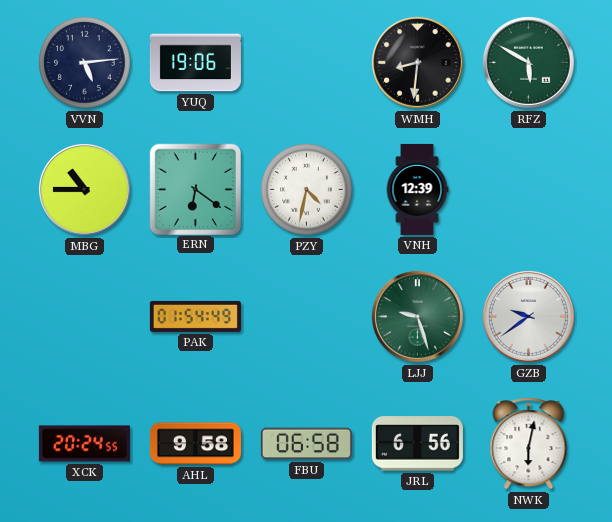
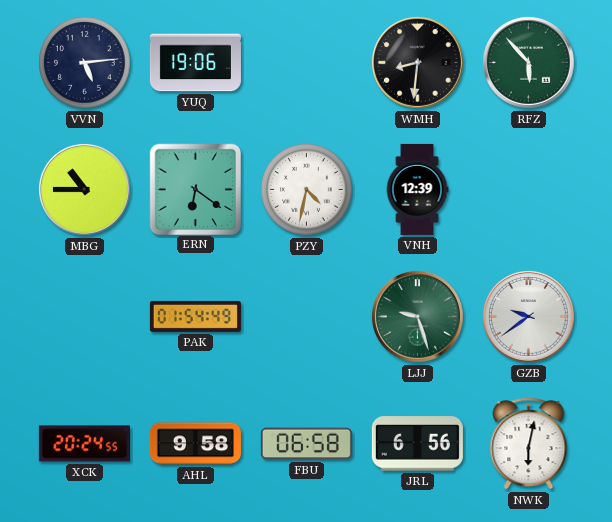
RFZ: 5:50 -> 5:53
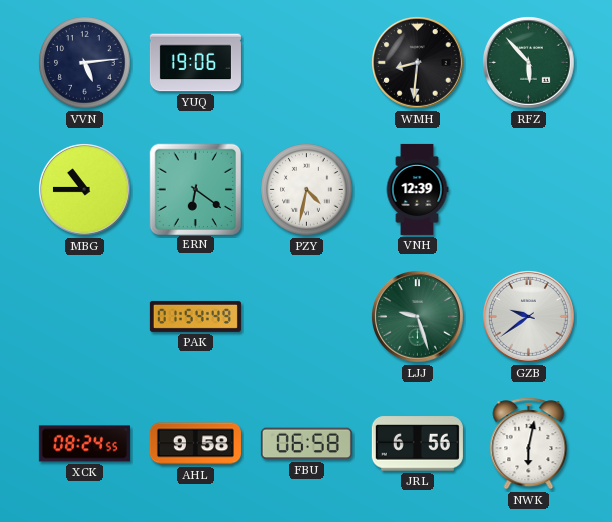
XCK: 20:24 -> 08:24
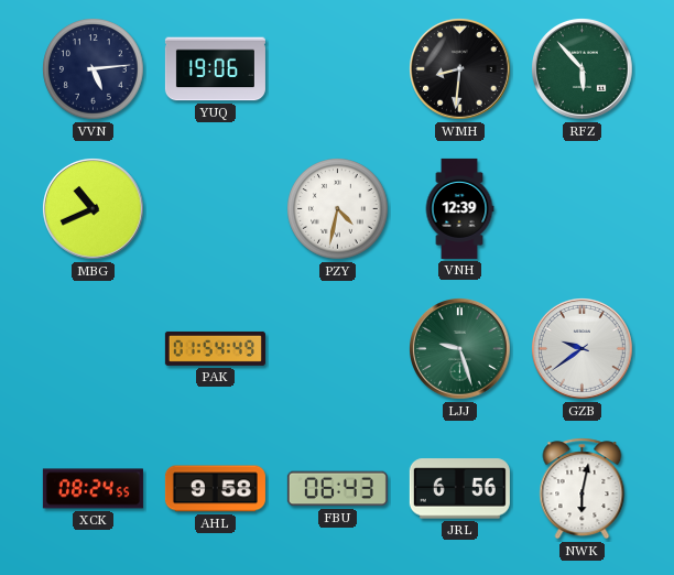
MBG: 10:45 -> 10:41
ERN: 6:21 -> none
FBU: 06:58 -> 06:43
